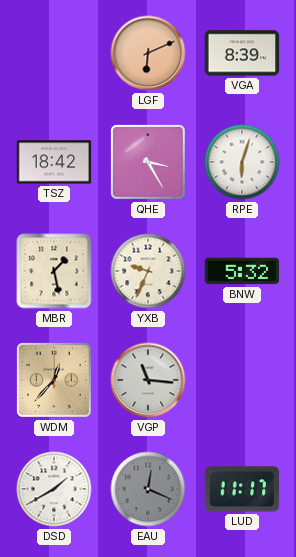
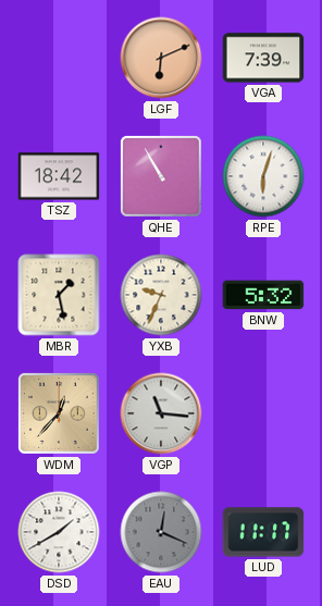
VGA: 8:39 -> 7:39
QHE: 3:25 -> 10:55
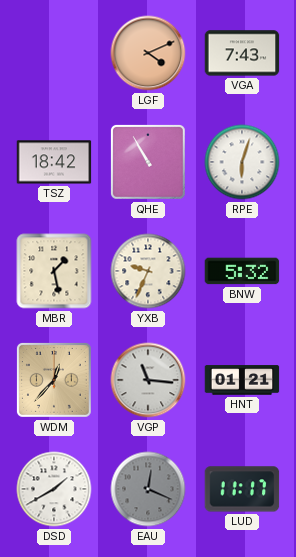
LGF: 6:11 -> 4:11
VGA: 7:39 -> 7:43
HNT: none -> 01:21
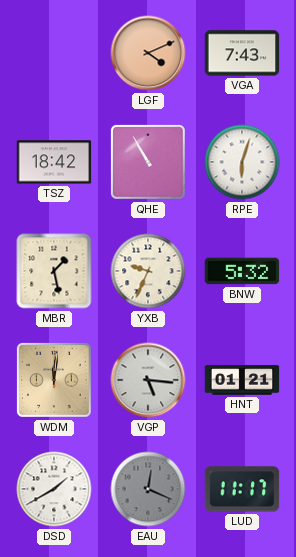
WDM: 12:37 -> 12:01
VGP: 11:16 -> 5:16
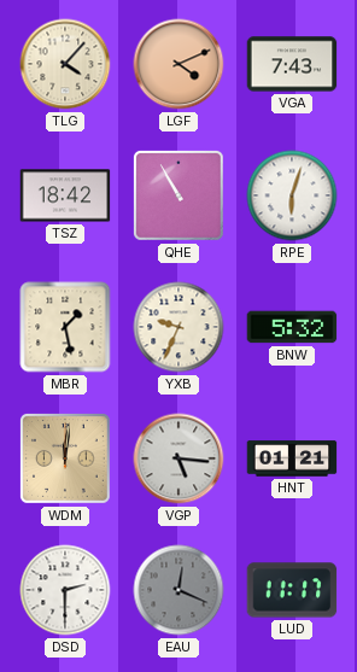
TLG: none -> 4:07
DSD: 1:40 -> 2:30
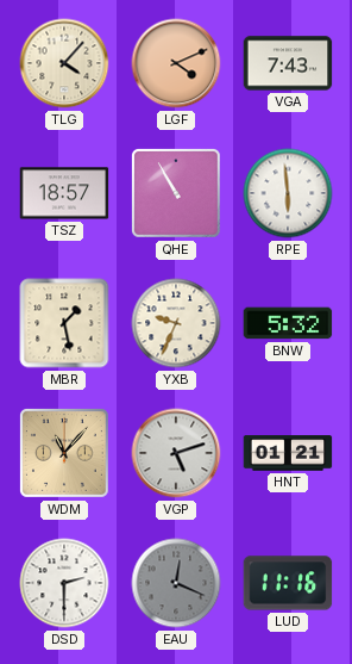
TSZ: 18:42 -> 18:57
RPE: 6:03 -> 5:59
WDM: 12:01 -> 11:07
VGP: 5:16 -> 5:12
LUD: 11:17 -> 11:16
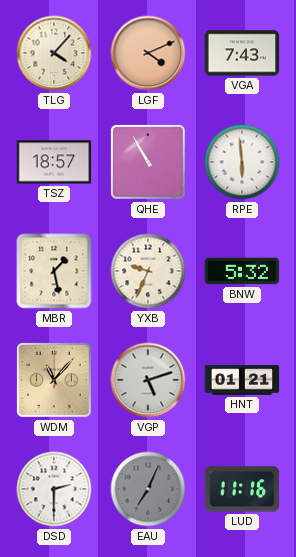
EAU: 12:19 -> 7:04
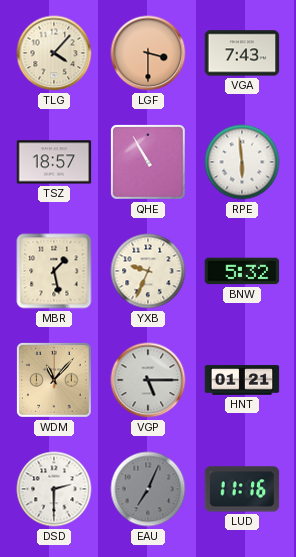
LGF: 4:11 -> 3:30
VGP: 5:12 -> 5:15
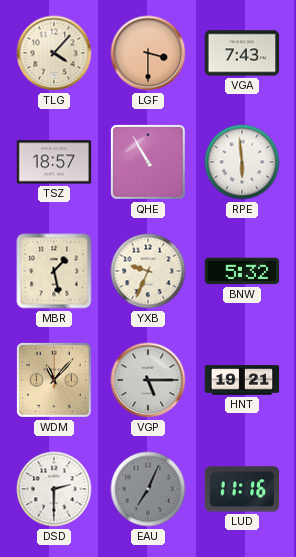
HNT: 01:21 -> 19:21
